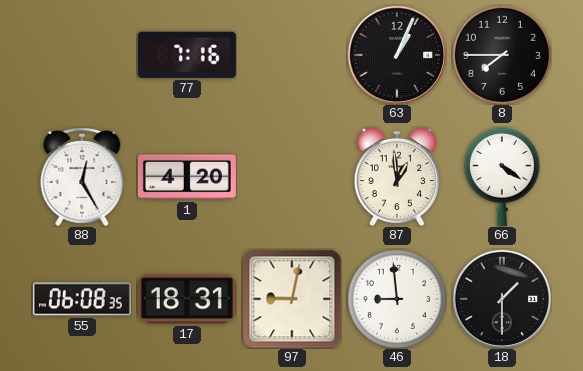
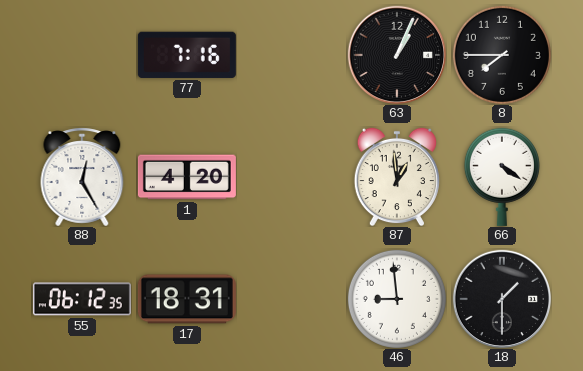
55: 06:08 -> 06:12
97: 9:02 -> none
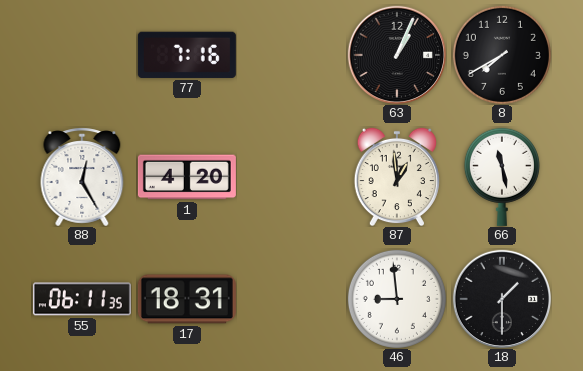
8: 7:45 -> 7:40
66: 4:21 -> 11:28
55: 06:12 -> 06:11
